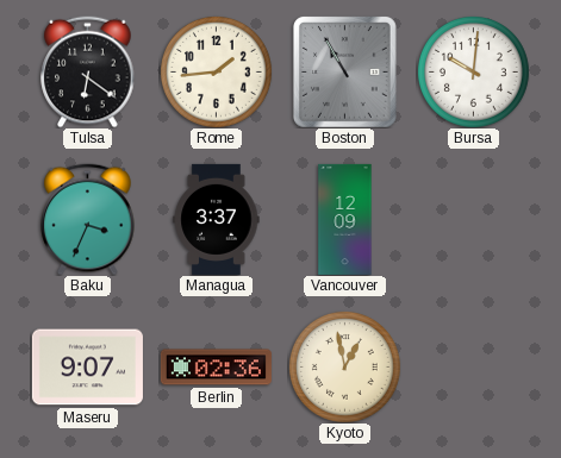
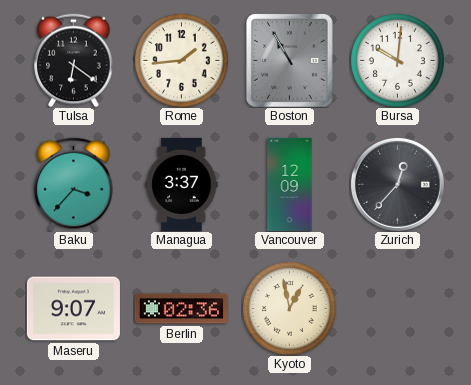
Baku: 3:34 -> 3:37
Zurich: none -> 12:37
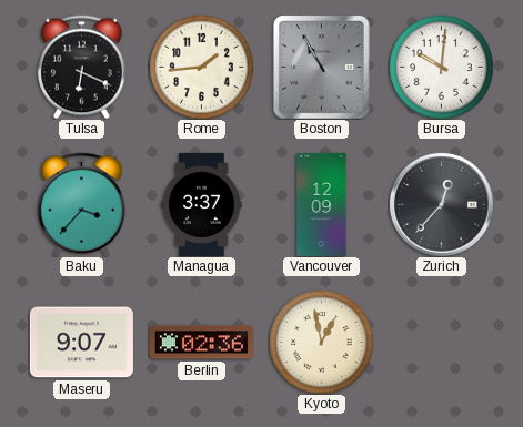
Tulsa: 6:21 -> 6:19
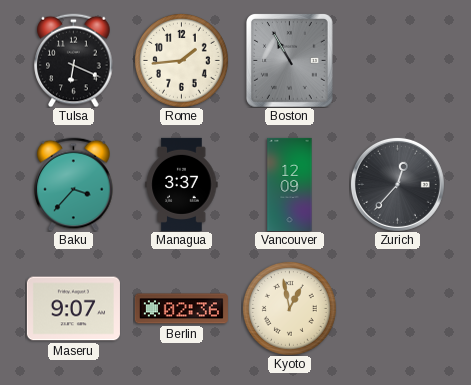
Bursa: 10:01 -> none
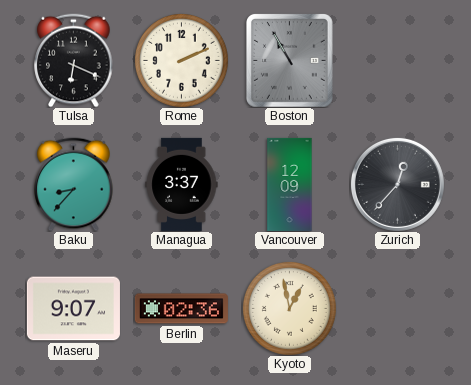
Rome: 1:44 -> 2:11
Baku: 3:37 -> 8:37
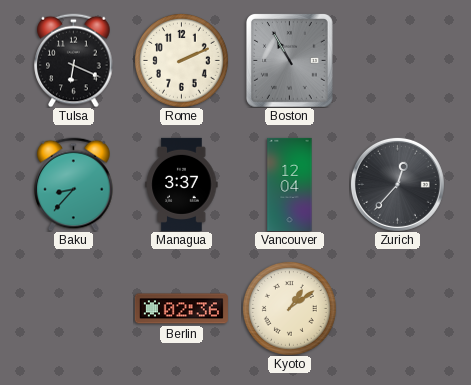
Vancouver: 12:09 -> 12:04
Maseru: 9:07 -> none
Kyoto: 12:58 -> 1:09
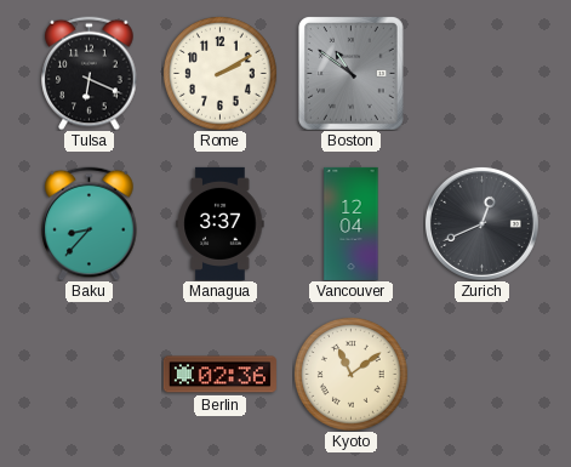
Rome: 2:11 -> 2:10
Boston: 10:55 -> 10:51
Zurich: 12:37 -> 12:41
Kyoto: 1:09 -> 11:09
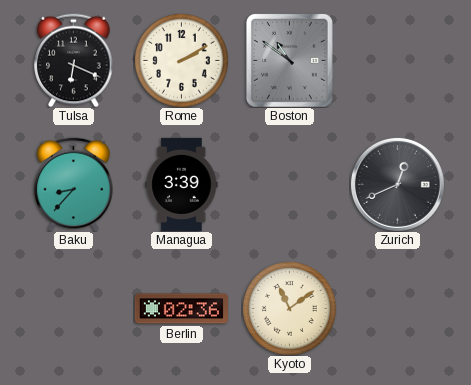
Managua: 3:37 -> 3:39
Vancouver: 12:04 -> none
